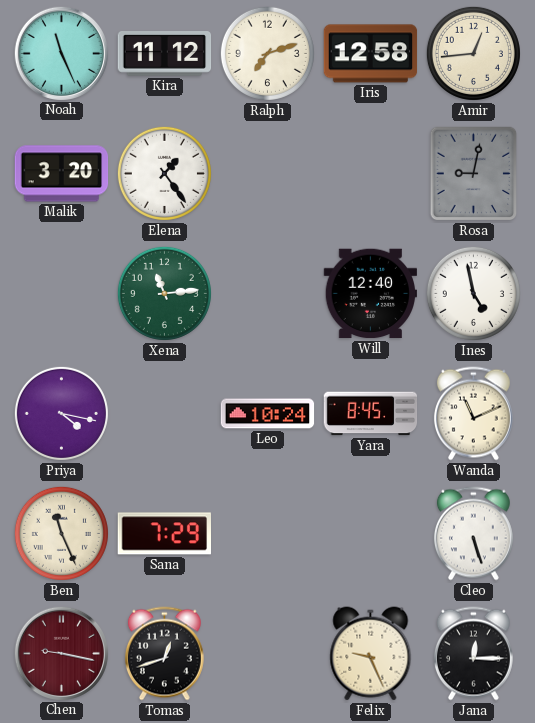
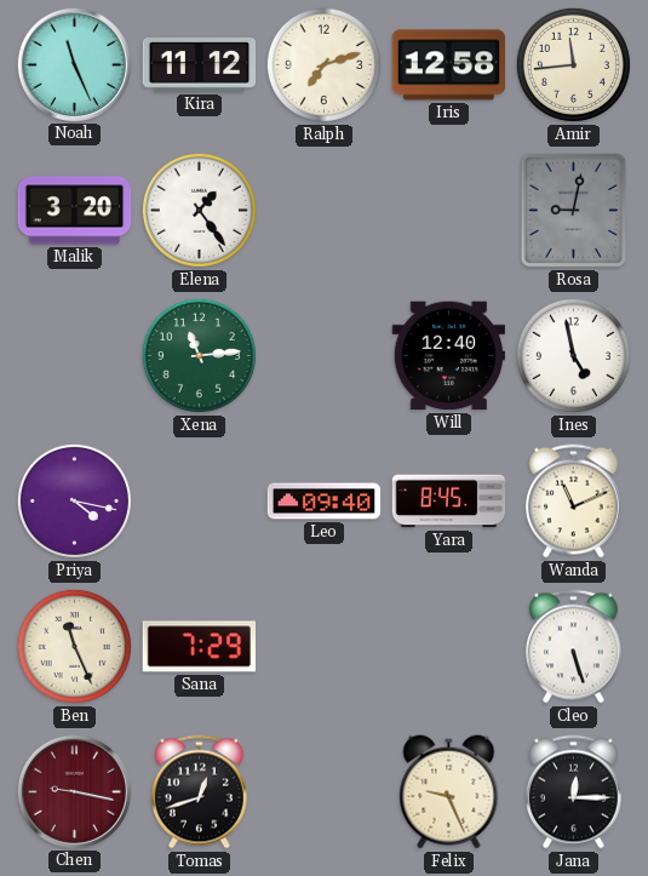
Amir: 12:44 -> 11:44
Leo: 10:24 -> 09:40
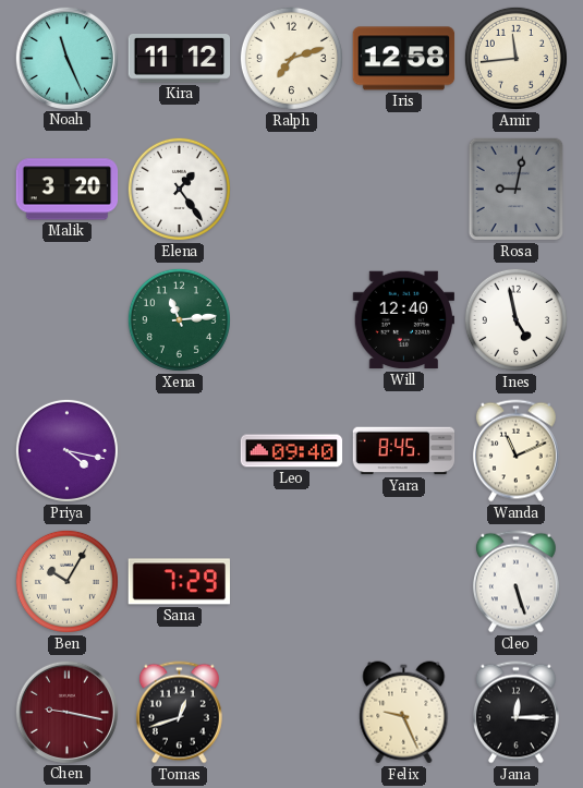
Ben: 11:26 -> 10:05
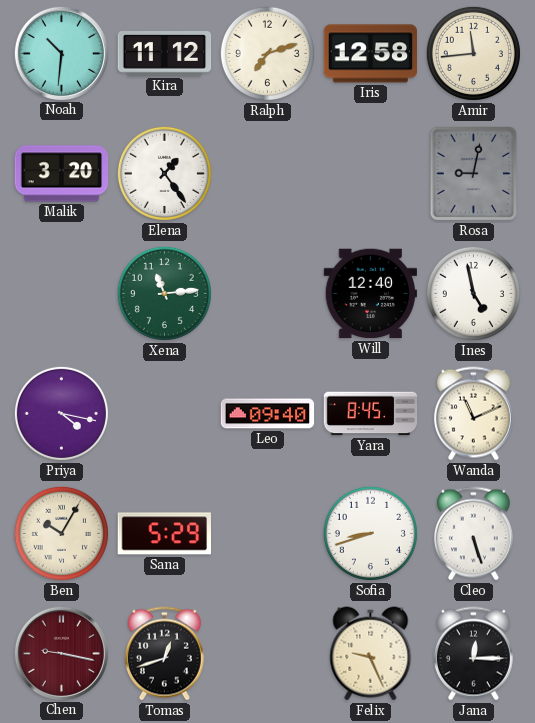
Noah: 11:26 -> 10:31
Sana: 7:29 -> 5:29
Sofia: none -> 8:42
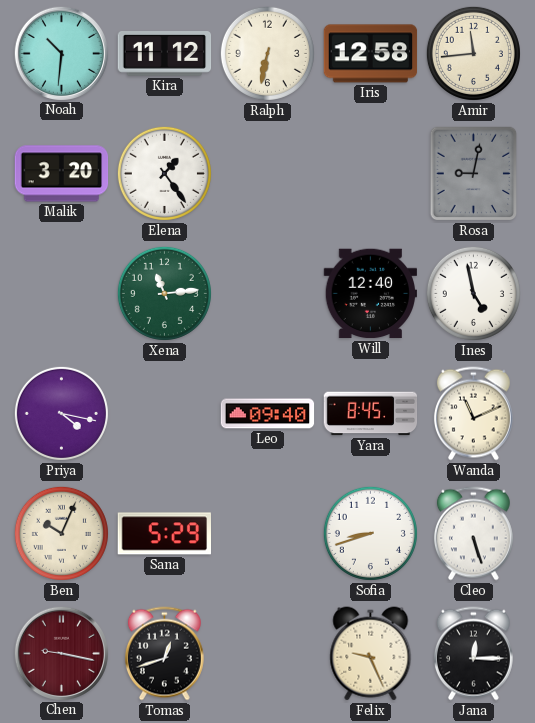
Ralph: 7:12 -> 6:32
Ben: 10:05 -> 10:04
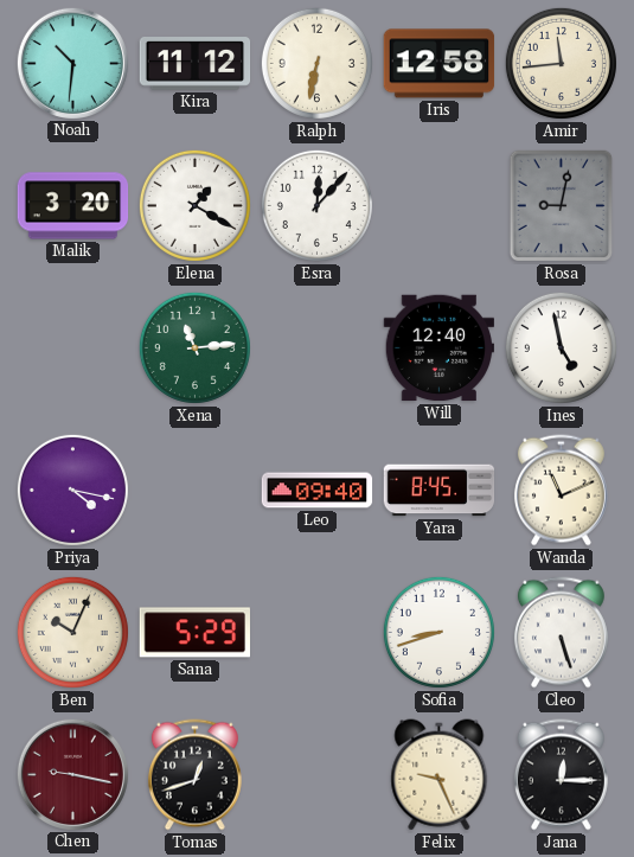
Elena: 1:24 -> 1:20
Esra: none -> 12:07
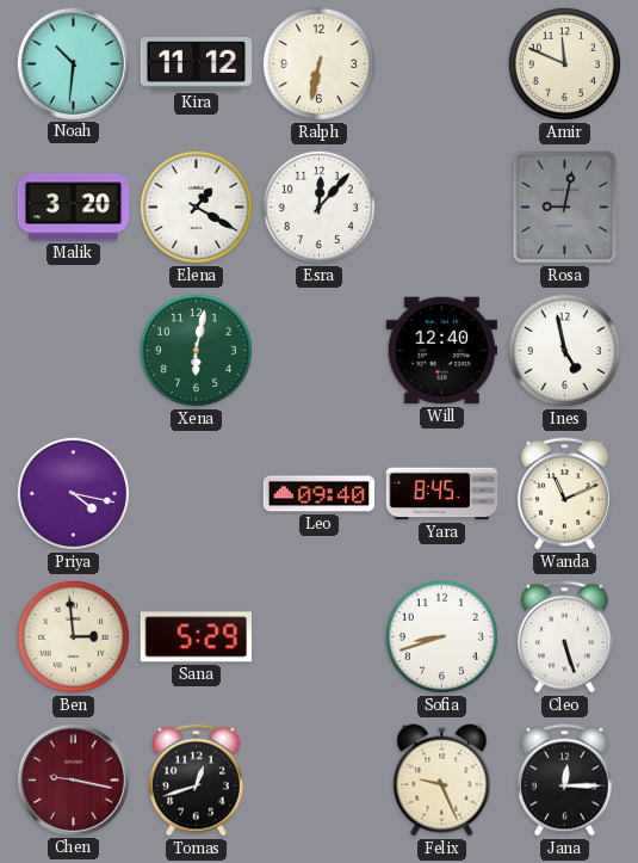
Iris: 12:58 -> none
Amir: 11:44 -> 11:49
Xena: 11:14 -> 6:02
Ben: 10:04 -> 2:59
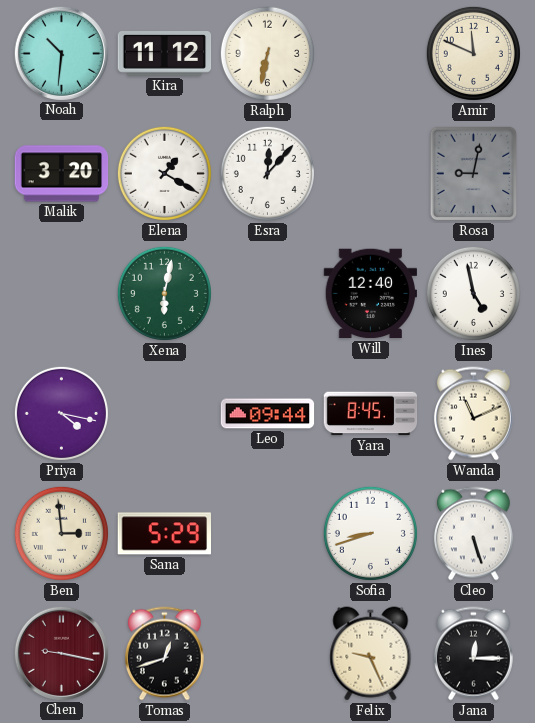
Leo: 09:40 -> 09:44
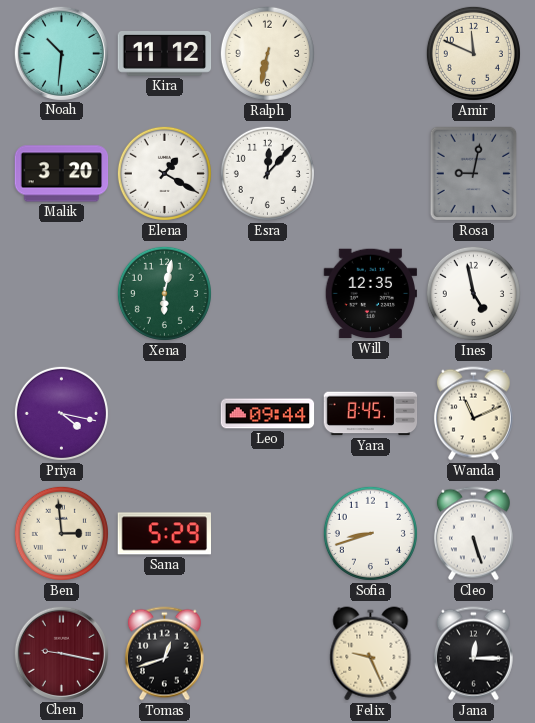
Will: 12:40 -> 12:35
